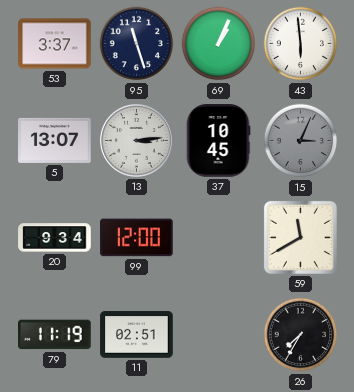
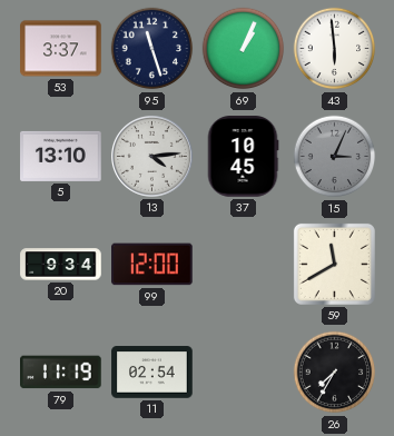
5: 13:07 -> 13:10
13: 3:14 -> 4:14
11: 02:51 -> 02:54
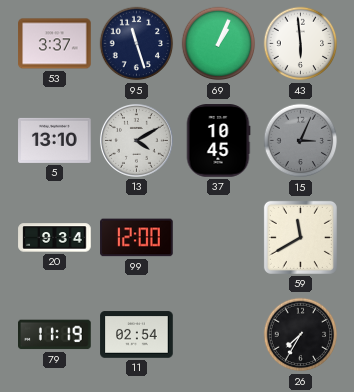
13: 4:14 -> 4:10
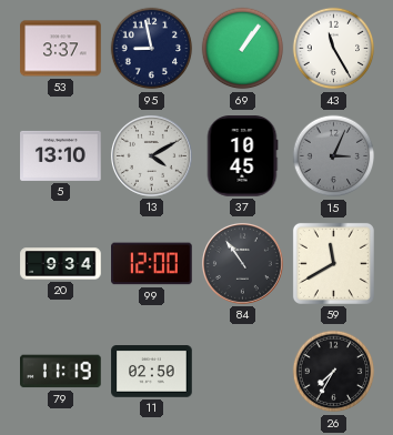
95: 11:27 -> 8:58
69: 1:04 -> 1:06
43: 5:59 -> 11:25
84: none -> 10:54
11: 02:54 -> 02:50
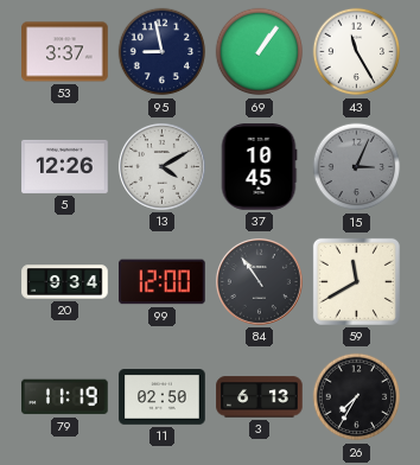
5: 13:10 -> 12:26
3: none -> 6:13
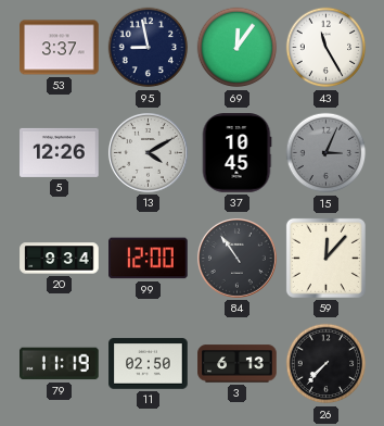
69: 1:06 -> 12:06
59: 11:40 -> 12:07
26: 7:35 -> 7:37
